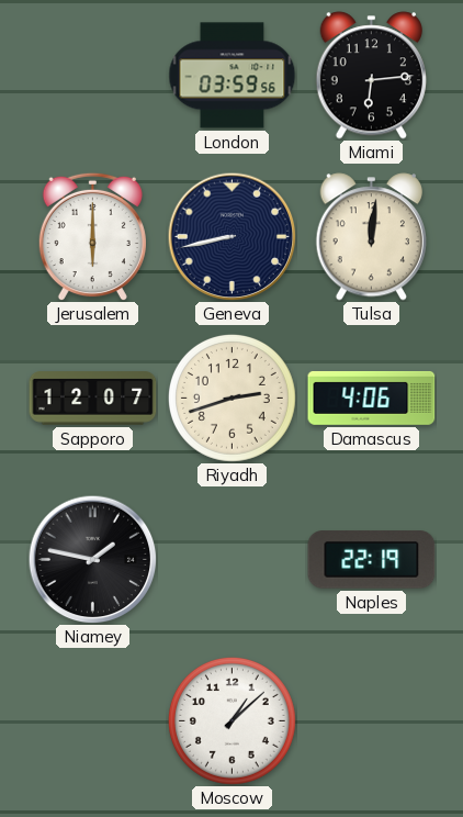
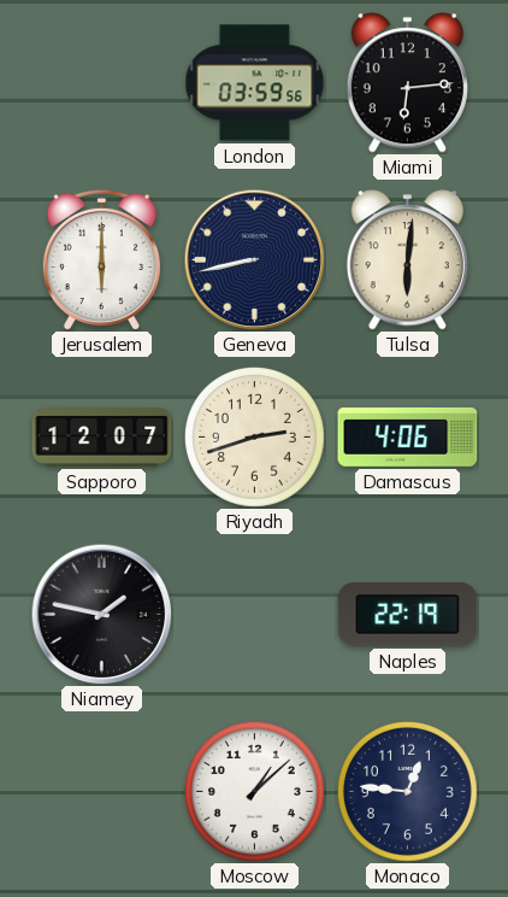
Tulsa: 12:01 -> 6:01
Monaco: none -> 12:46
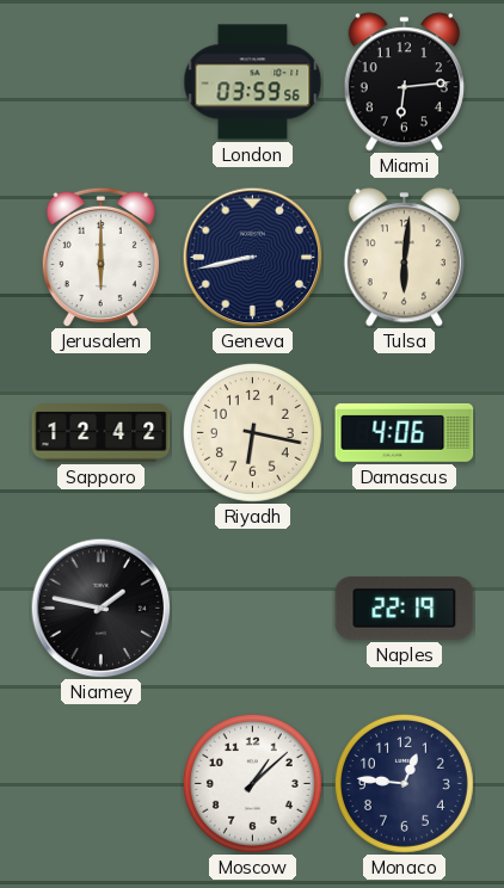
Sapporo: 12:07 -> 12:42
Riyadh: 2:42 -> 6:17
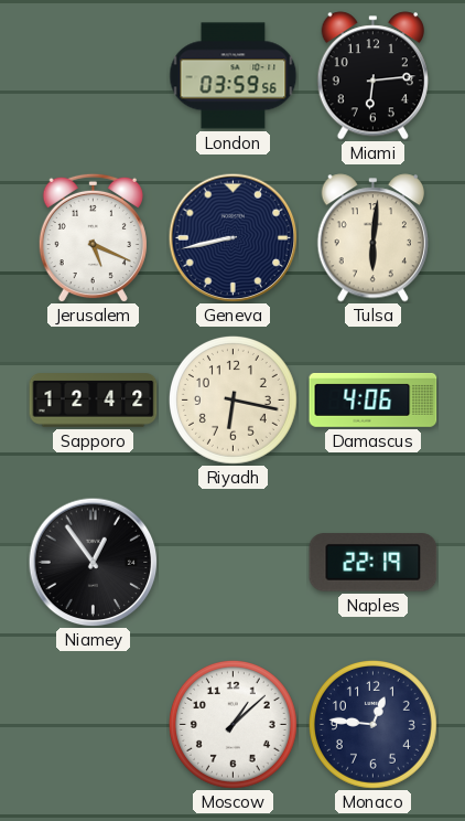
Jerusalem: 6:00 -> 5:19
Niamey: 1:47 -> 12:54
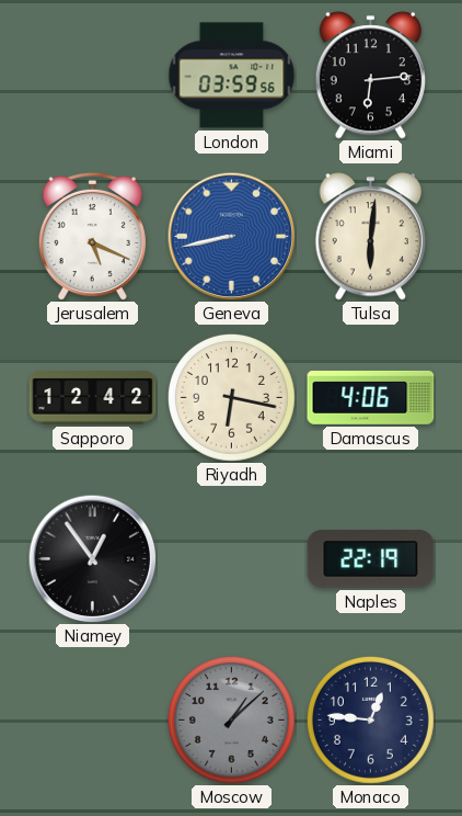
Geneva dial: navy -> blue
Moscow dial: white -> grey
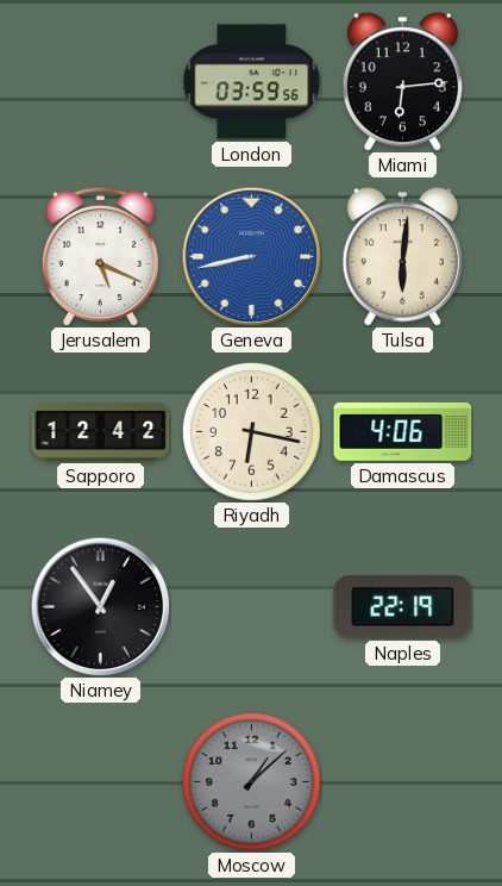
Monaco: 12:46 -> none
